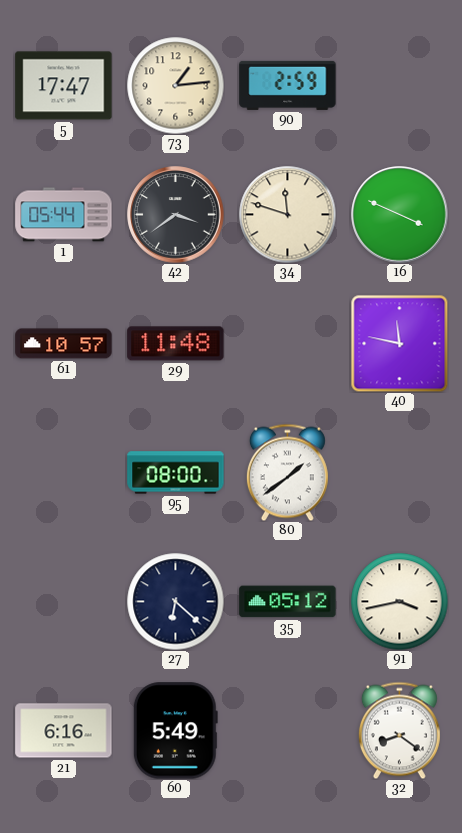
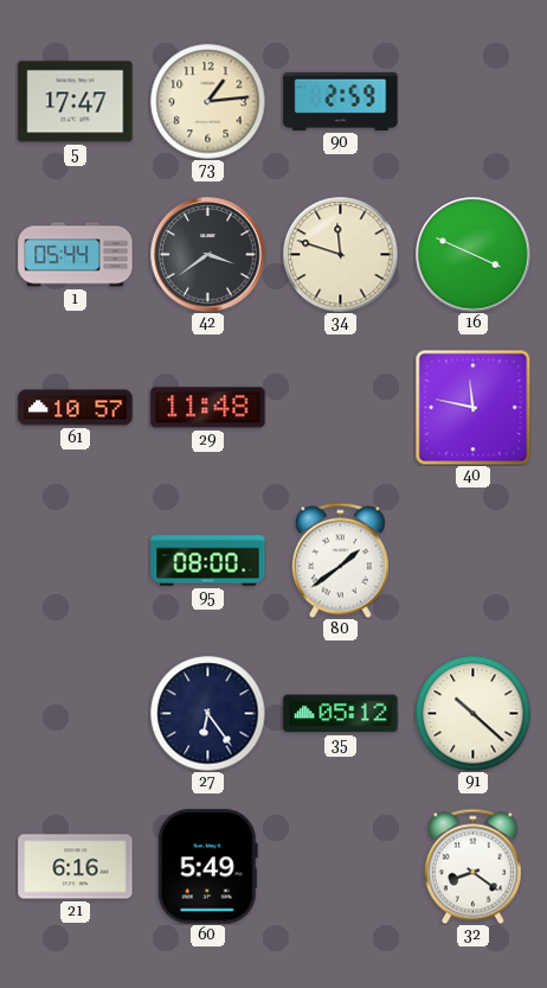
27: 6:22 -> 6:24
91: 3:43 -> 10:22
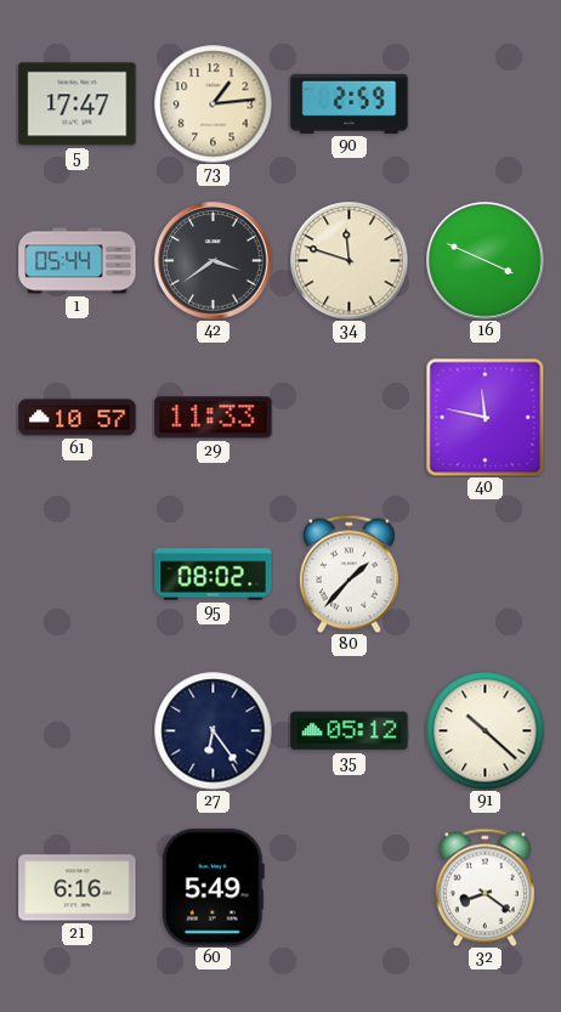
29: 11:48 -> 11:33
95: 08:00 -> 08:02
80: 1:39 -> 1:37
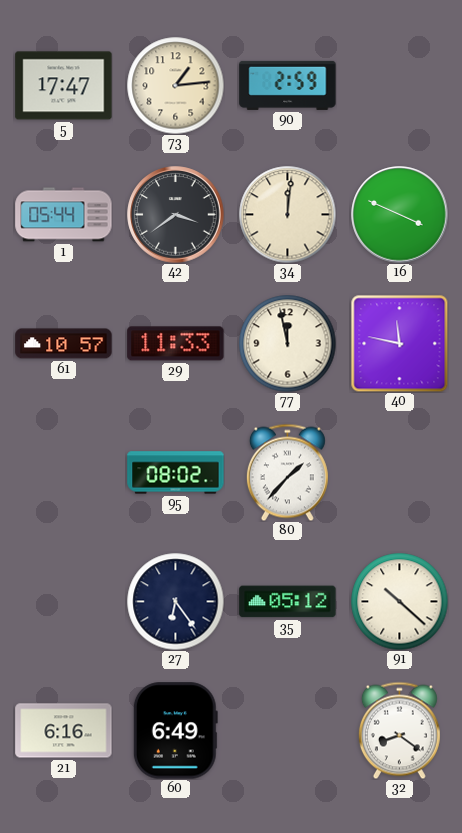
34: 11:48 -> 12:01
77: none -> 11:58
60: 5:49 -> 6:49
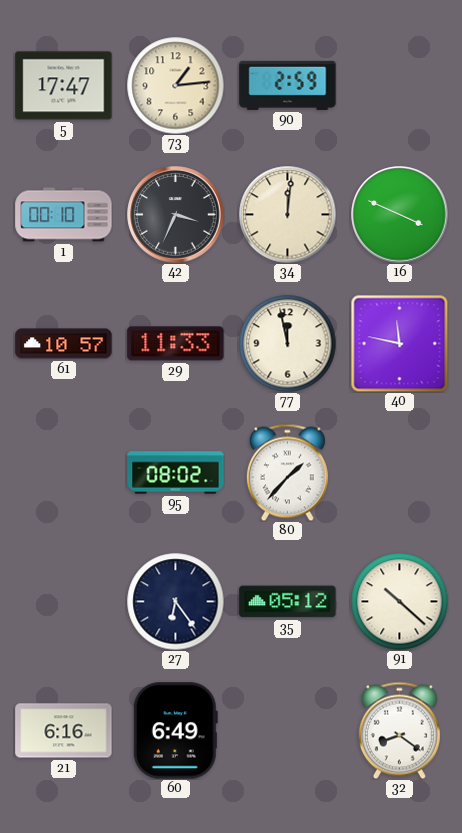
1: 05:44 -> 00:10
42: 3:39 -> 3:34
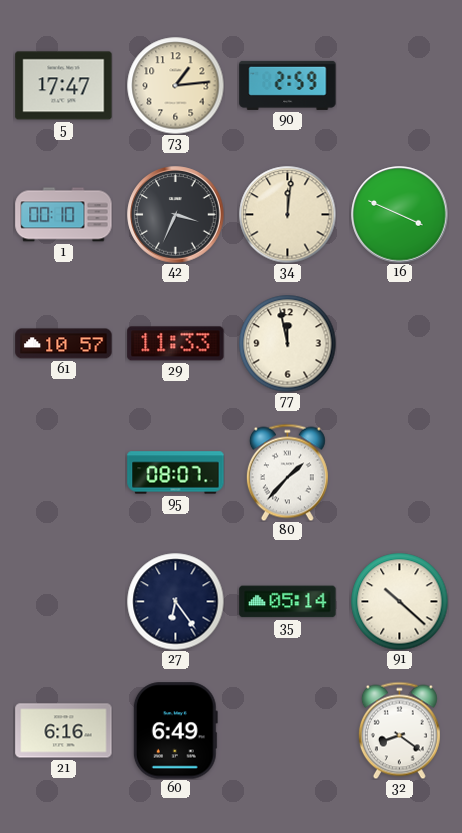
40: 11:47 -> none
95: 08:02 -> 08:07
35: 05:12 -> 05:14
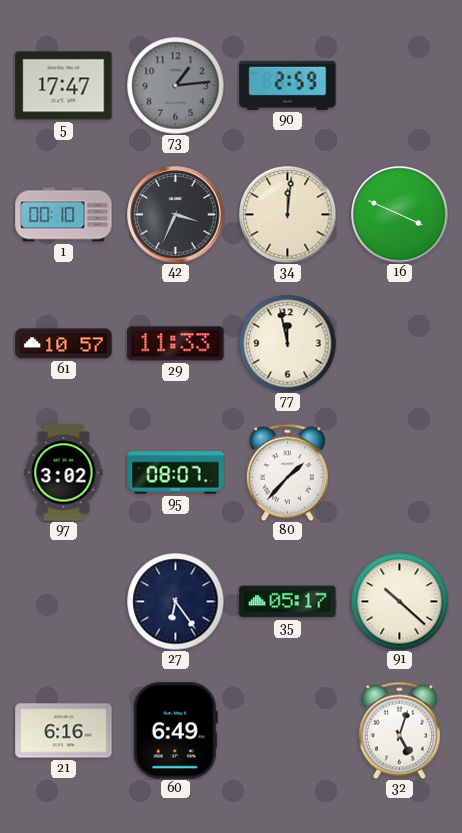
73 dial: cream -> grey
97: none -> 3:02
35: 05:14 -> 05:17
32: 8:21 -> 5:03
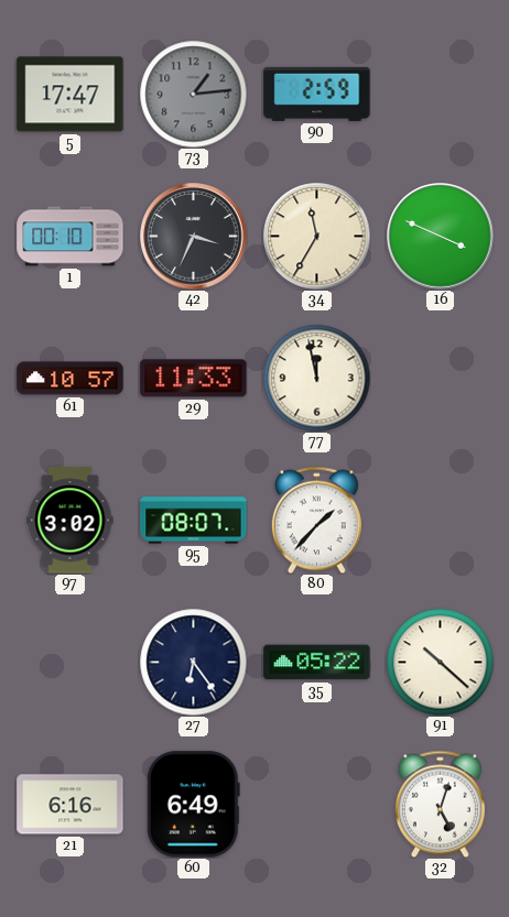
34: 12:01 -> 11:35
35: 05:17 -> 05:22
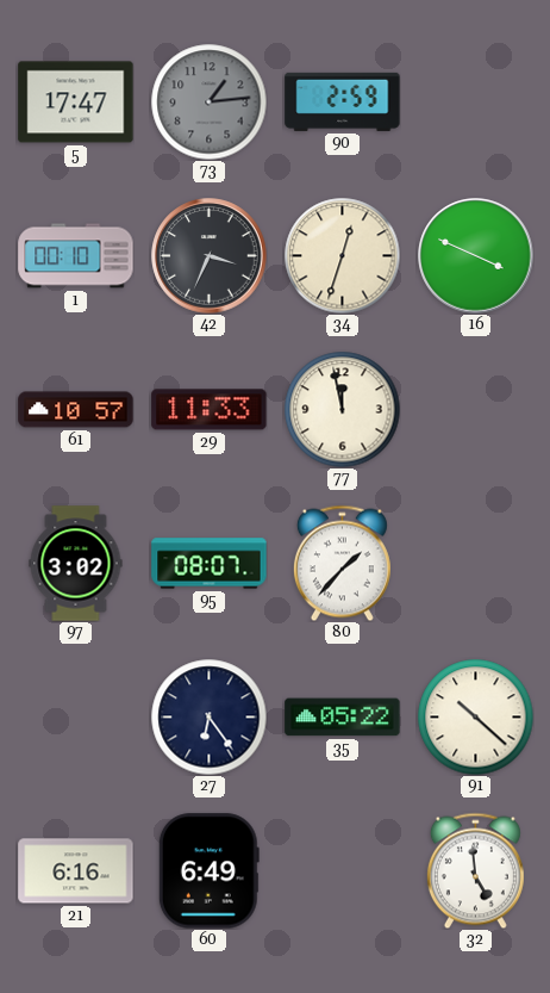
34: 11:35 -> 12:33
32: 5:03 -> 4:59
